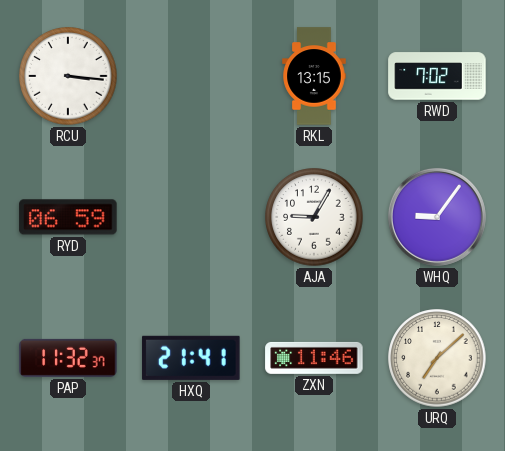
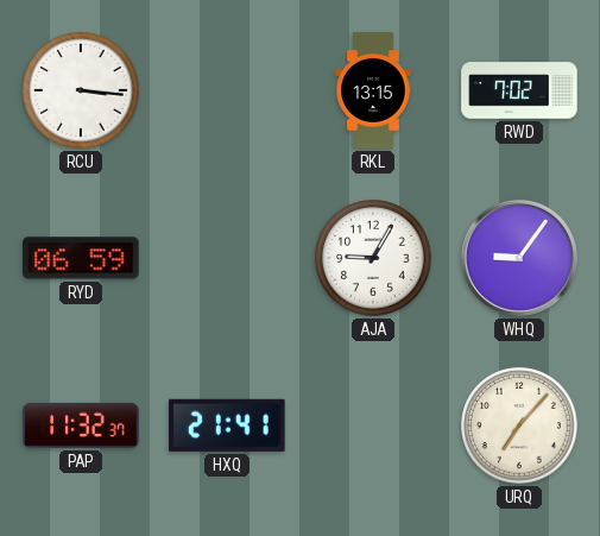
ZXN: 11:46 -> none
URQ: 7:08 -> 7:07
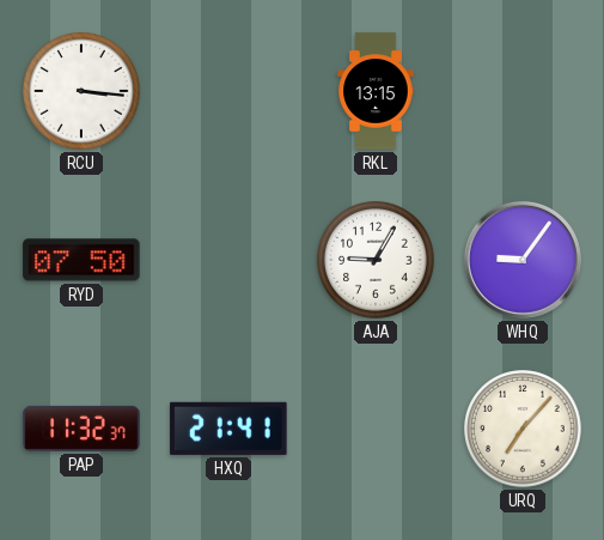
RWD: 7:02 -> none
RYD: 06:59 -> 07:50
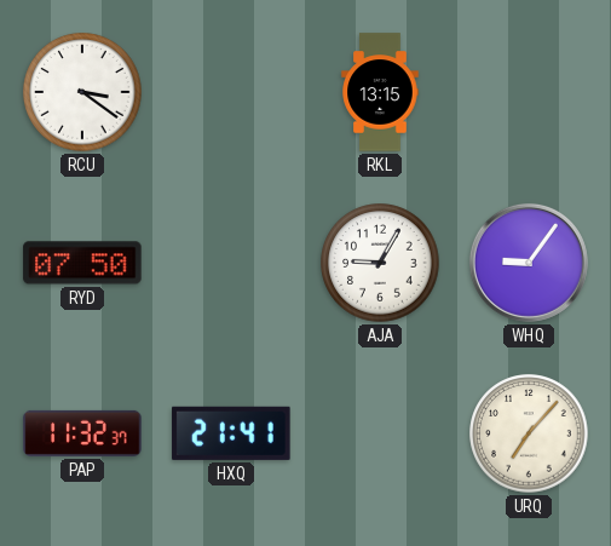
RCU: 3:16 -> 3:21
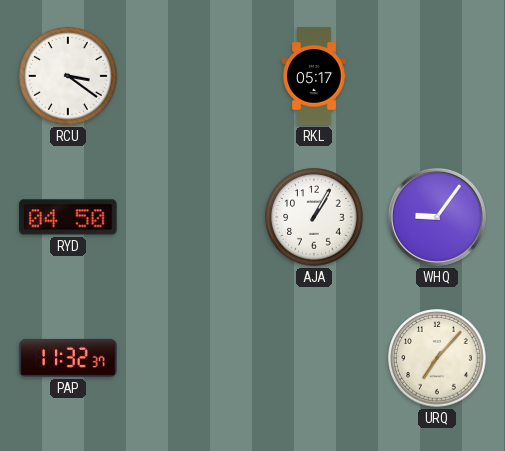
RKL: 13:15 -> 05:17
RYD: 07:50 -> 04:50
AJA: 9:05 -> 1:05
HXQ: 21:41 -> none
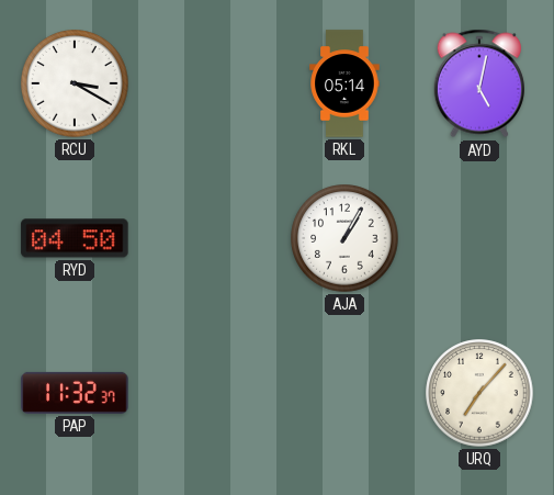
RCU: 3:21 -> 3:20
RKL: 05:17 -> 05:14
AYD: none -> 5:02
WHQ: 9:06 -> none
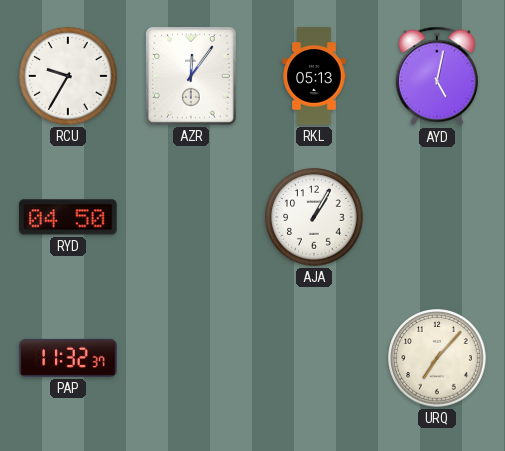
RCU: 3:20 -> 9:35
AZR: none -> 12:06
RKL: 05:14 -> 05:13
